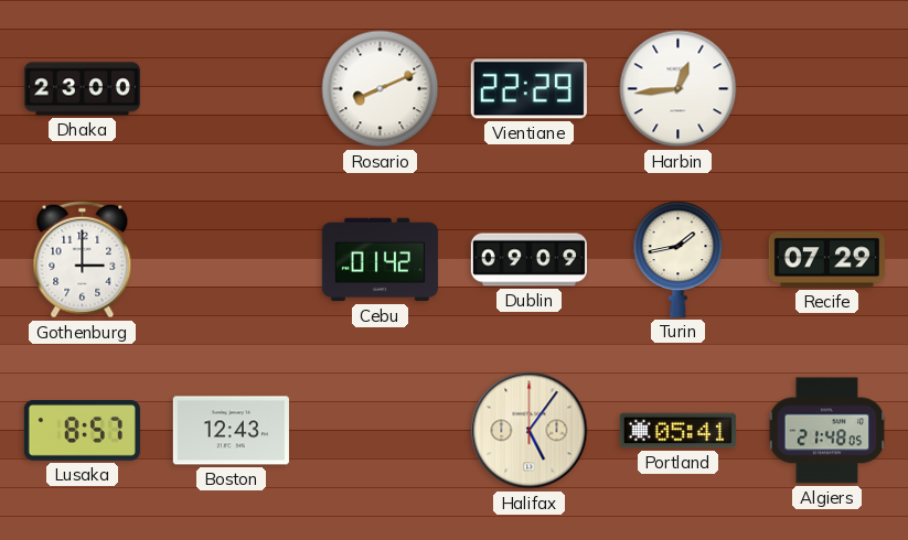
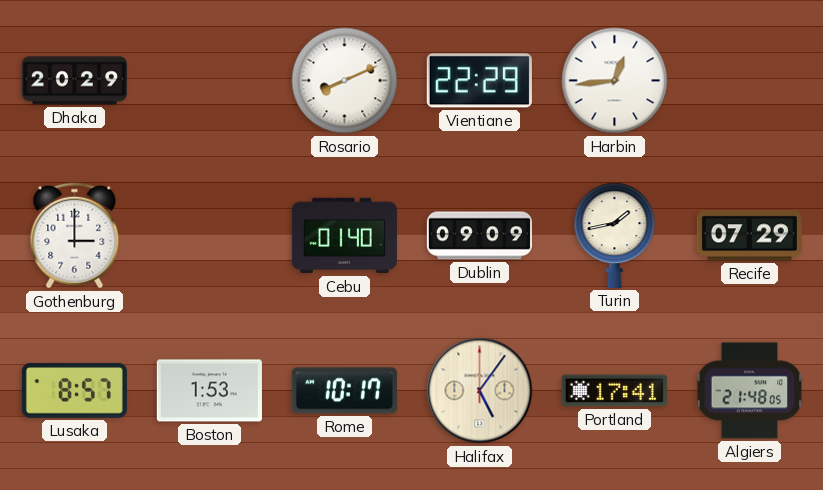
Dhaka: 23:00 -> 20:29
Cebu: 01:42 -> 01:40
Boston: 12:43 -> 1:53
Rome: none -> 10:17
Portland: 05:41 -> 17:41
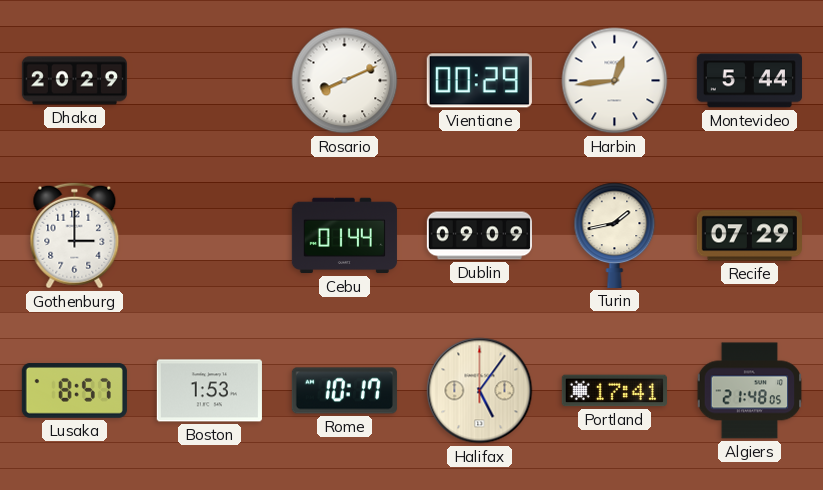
Vientiane: 22:29 -> 00:29
Montevideo: none -> 5:44
Cebu: 01:40 -> 01:44
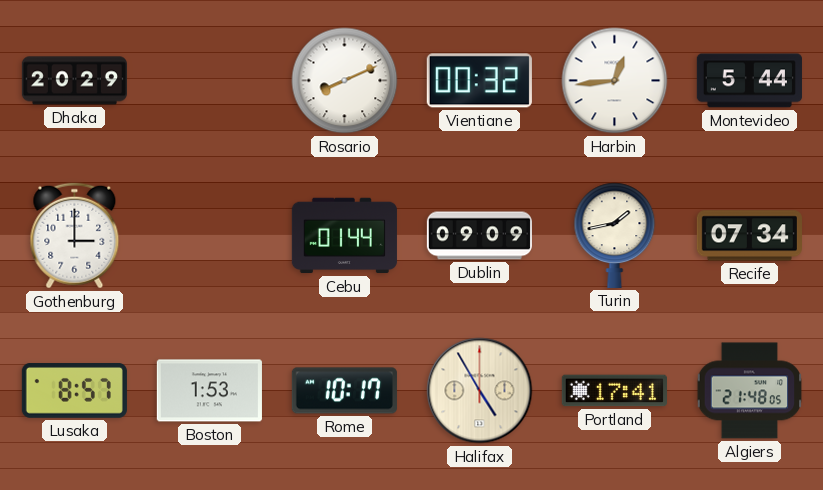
Vientiane: 00:29 -> 00:32
Recife: 07:29 -> 07:34
Halifax: 5:06 -> 4:55
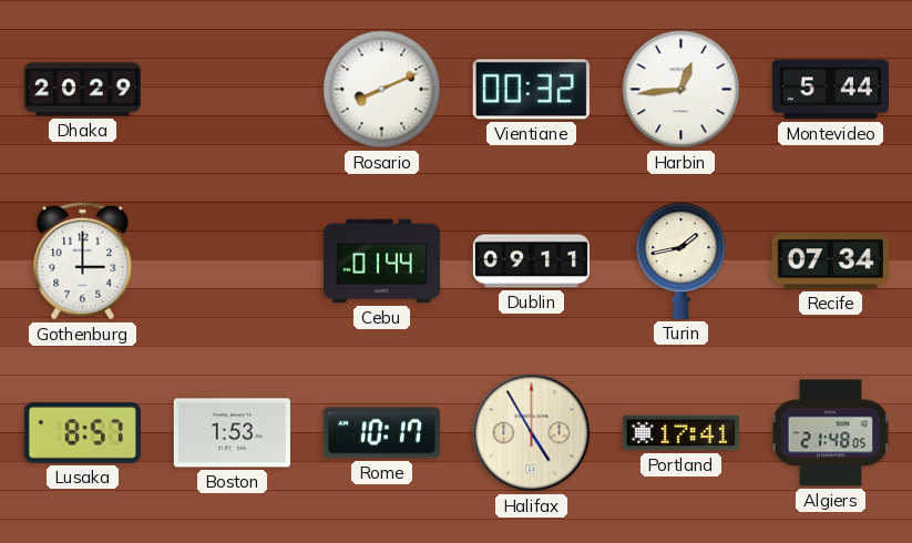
Dublin: 09:09 -> 09:11
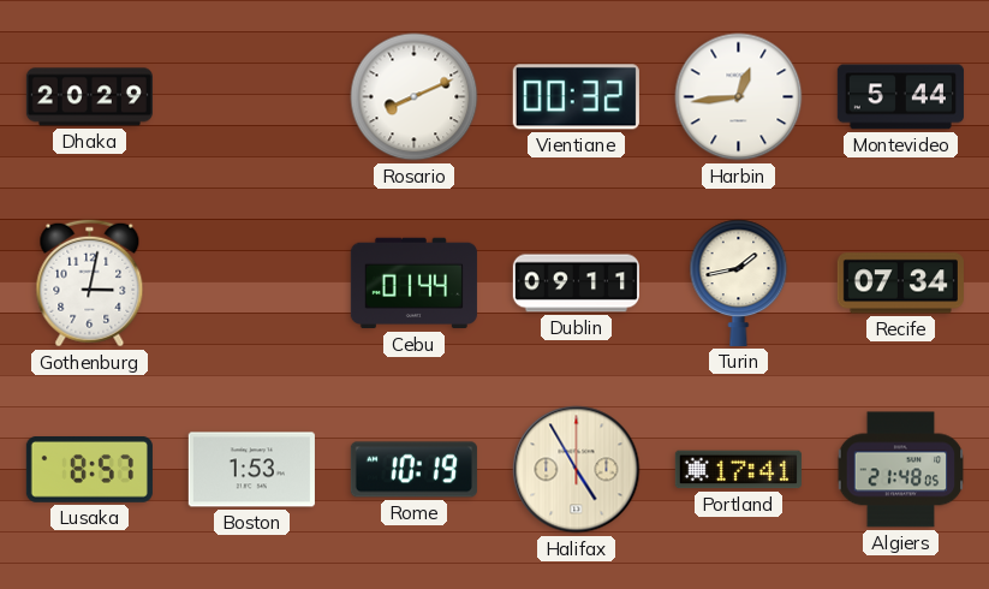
Gothenburg: 3:00 -> 3:02
Rome: 10:17 -> 10:19
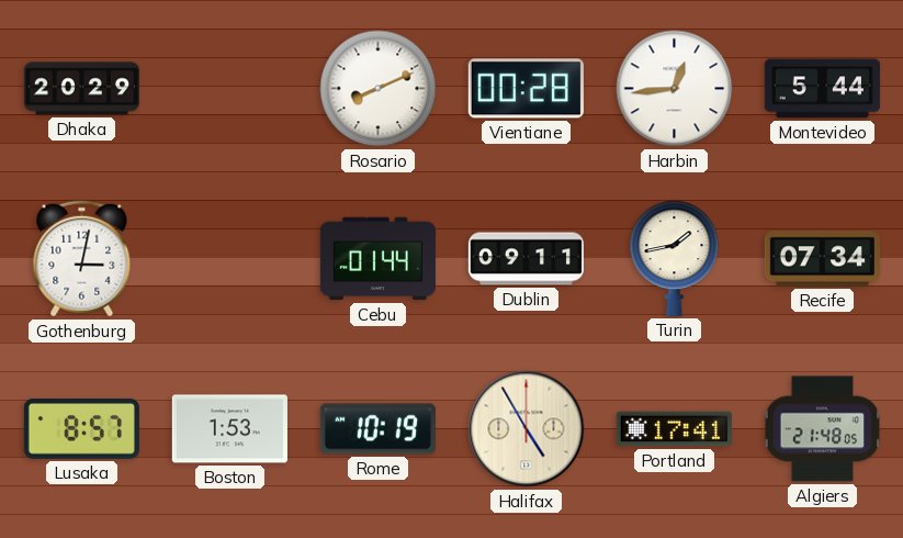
Vientiane: 00:32 -> 00:28
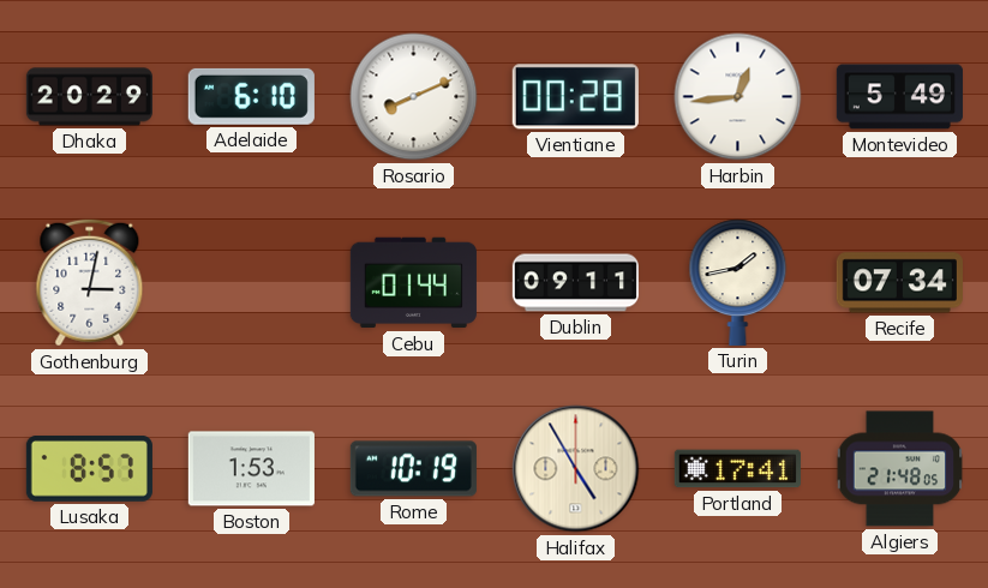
Adelaide: none -> 6:10
Montevideo: 5:44 -> 5:49
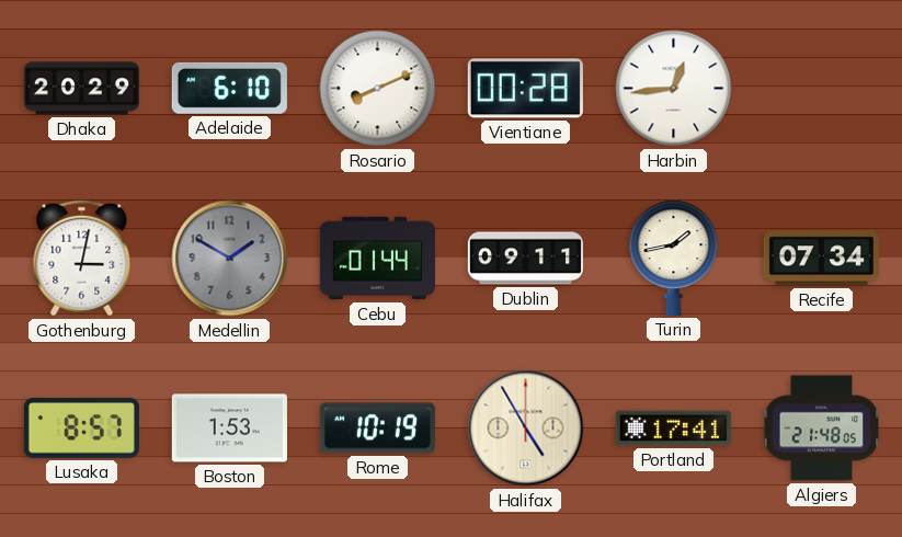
Montevideo: 5:49 -> none
Medellin: none -> 1:50
